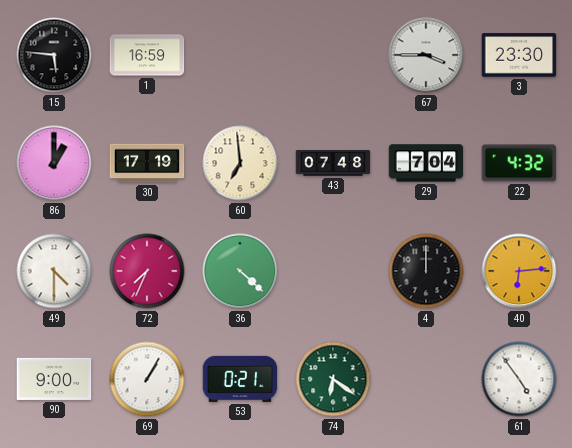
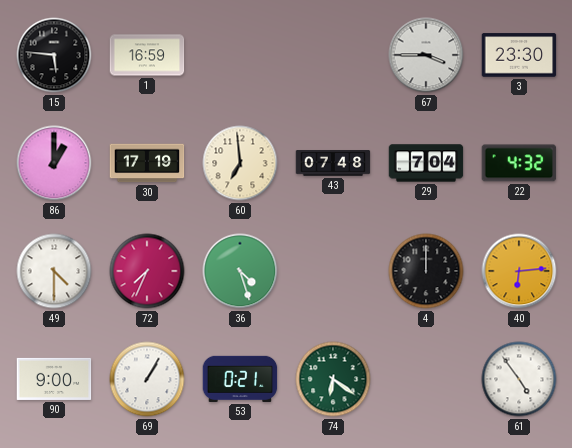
36: 4:22 -> 4:27
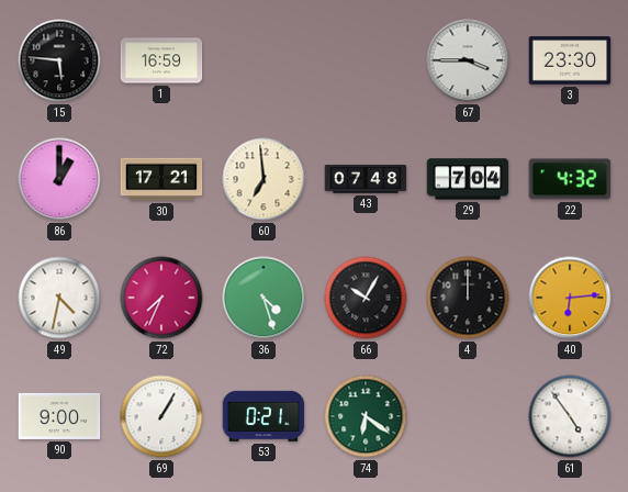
30: 17:19 -> 17:21
49: 4:30 -> 4:32
66: none -> 10:05
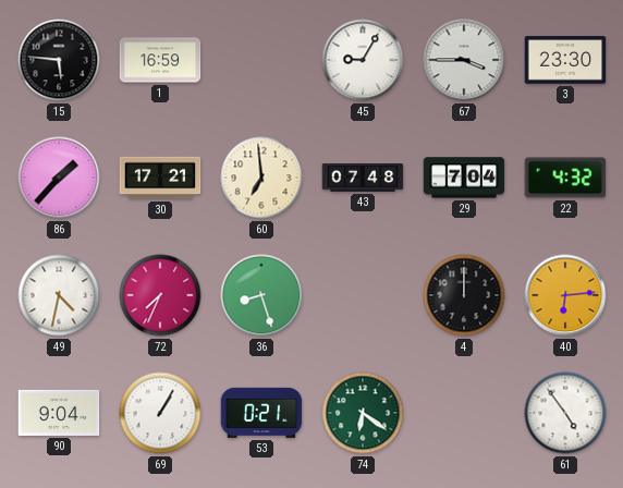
45: none -> 9:05
86: 1:00 -> 1:37
36: 4:27 -> 8:27
66: 10:05 -> none
90: 9:00 -> 9:04
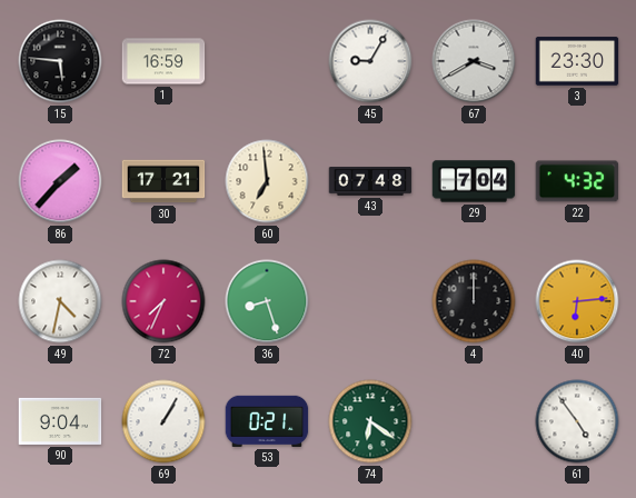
67: 3:45 -> 3:40
